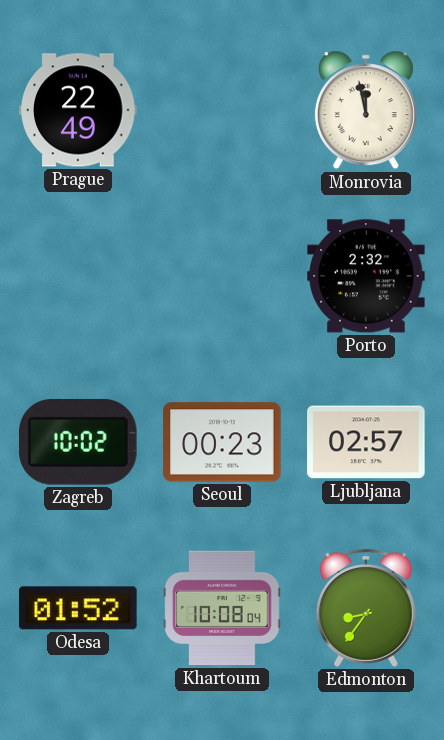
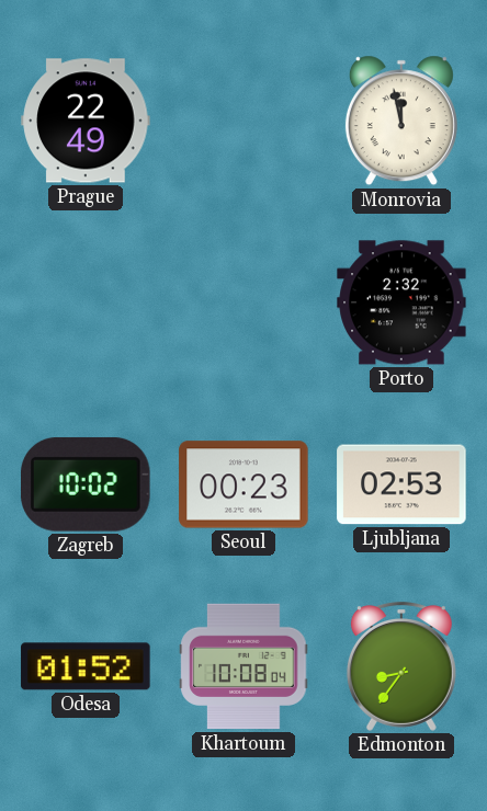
Ljubljana: 02:57 -> 02:53
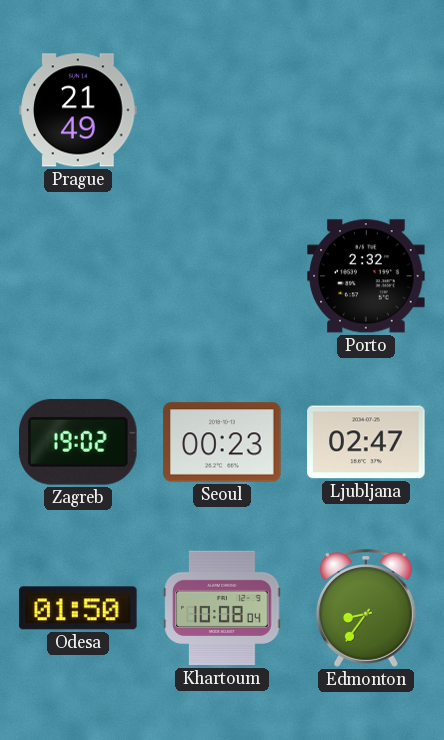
Prague: 22:49 -> 21:49
Monrovia: 11:58 -> none
Zagreb: 10:02 -> 19:02
Ljubljana: 02:53 -> 02:47
Odesa: 01:52 -> 01:50
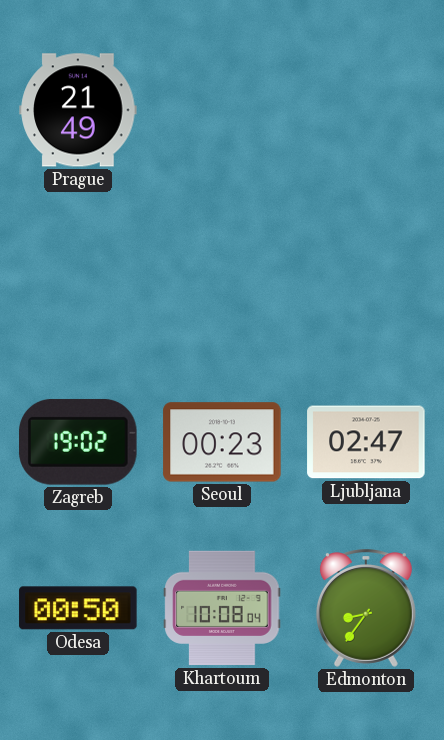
Porto: 2:32 -> none
Odesa: 01:50 -> 00:50
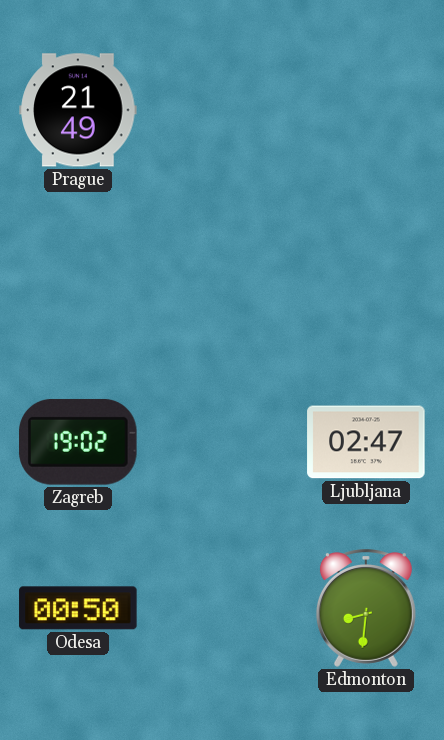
Seoul: 00:23 -> none
Khartoum: 10:08 -> none
Edmonton: 8:36 -> 8:31
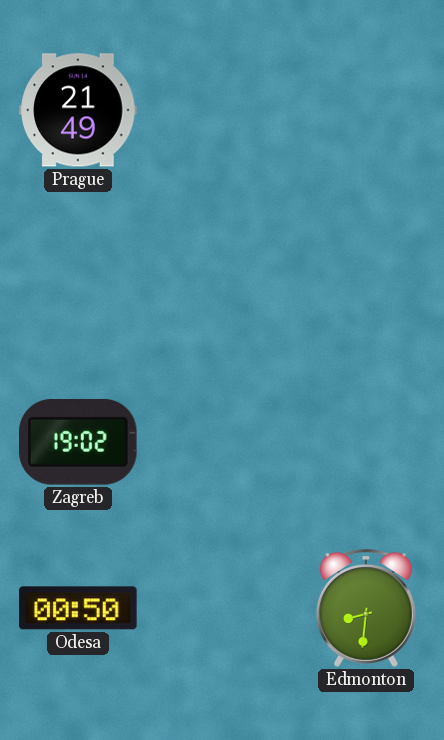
Ljubljana: 02:47 -> none
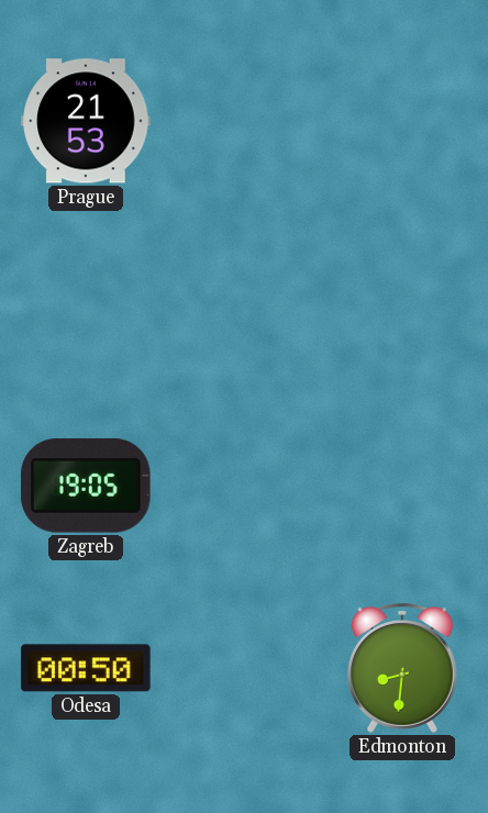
Prague: 21:49 -> 21:53
Zagreb: 19:02 -> 19:05
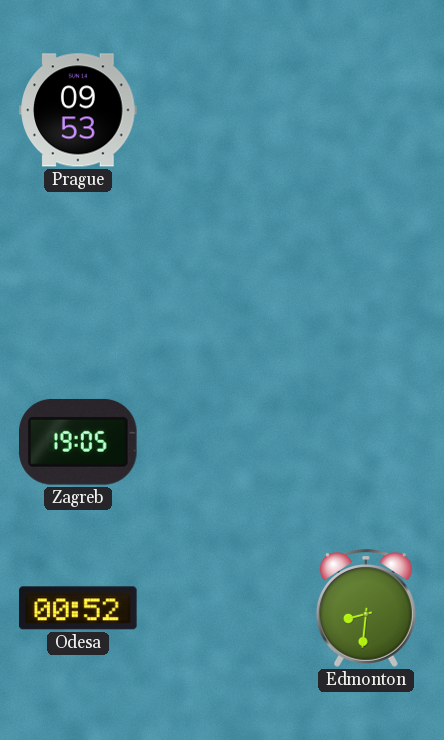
Prague: 21:53 -> 09:53
Odesa: 00:50 -> 00:52
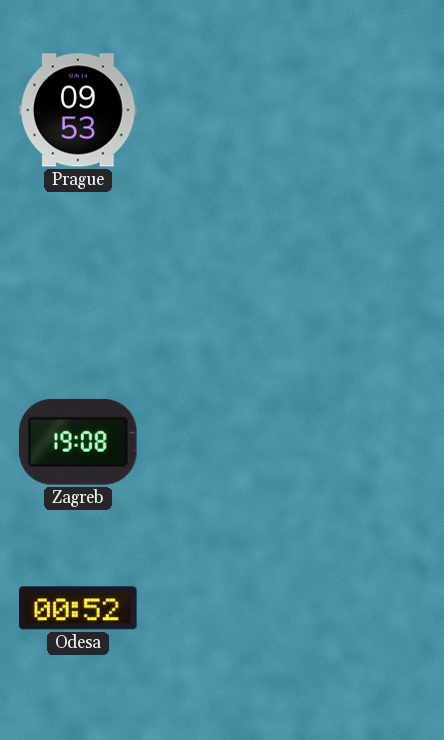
Zagreb: 19:05 -> 19:08
Edmonton: 8:31 -> none
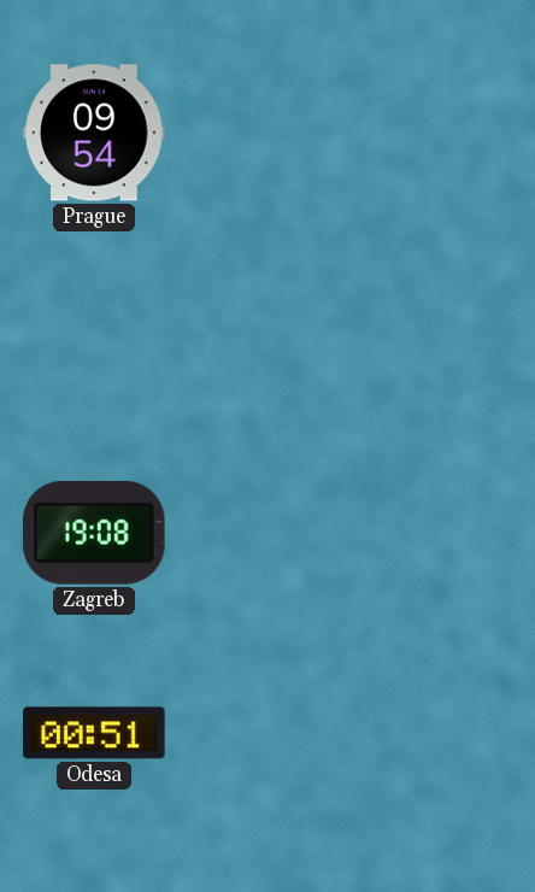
Prague: 09:53 -> 09:54
Odesa: 00:52 -> 00:51
